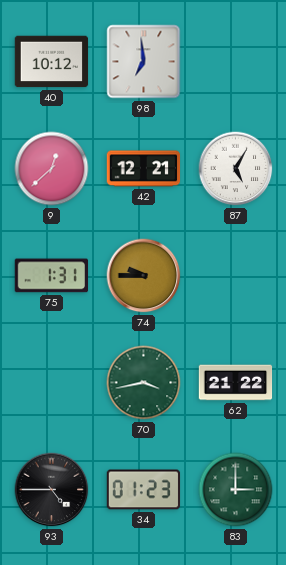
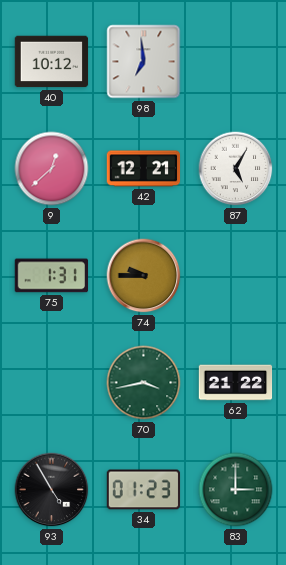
93: 4:45 -> 4:55
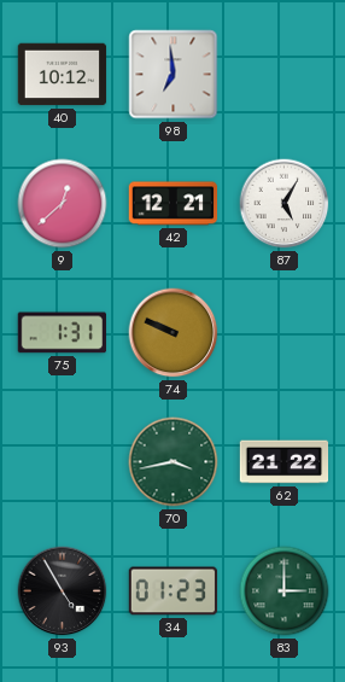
74: 9:45 -> 9:49
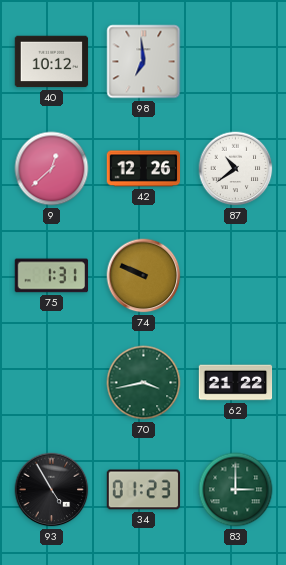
42: 12:21 -> 12:26
87: 5:05 -> 10:39
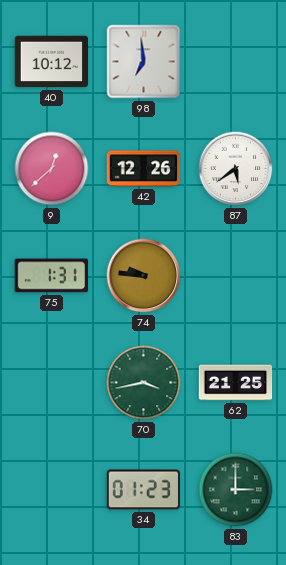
87: 10:39 -> 5:39
74: 9:49 -> 9:46
62: 21:22 -> 21:25
93: 4:55 -> none
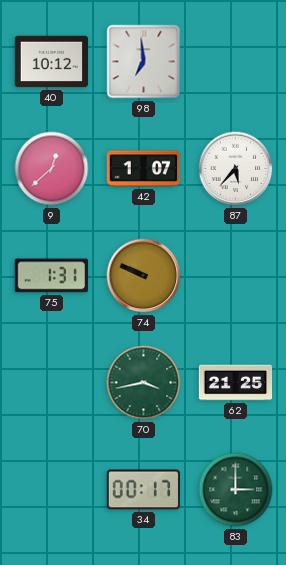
42: 12:26 -> 1:07
87: 5:39 -> 5:37
74: 9:46 -> 9:49
34: 01:23 -> 00:17
